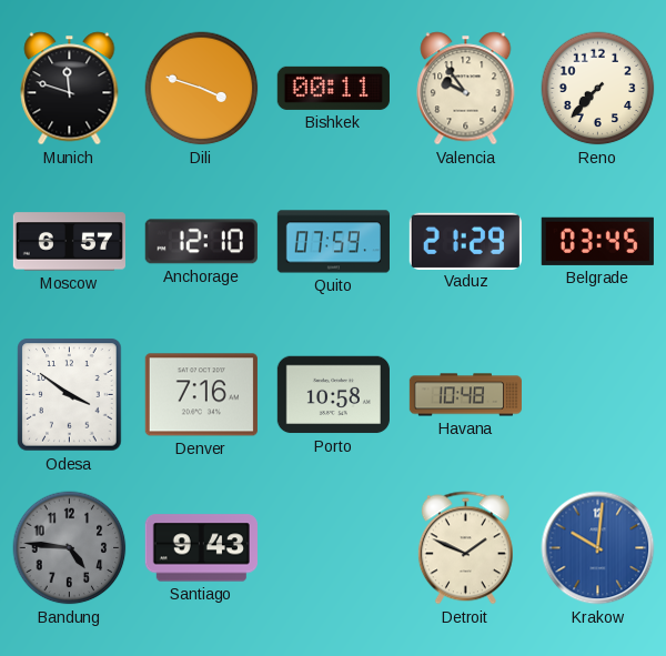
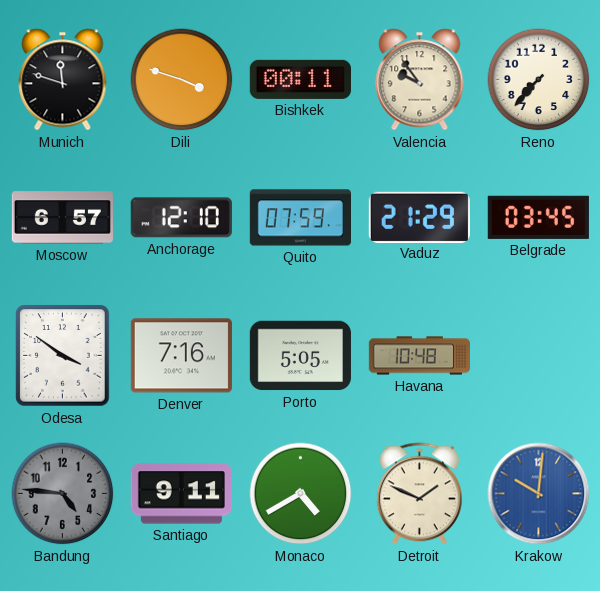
Porto: 10:58 -> 5:05
Santiago: 9:43 -> 9:11
Monaco: none -> 4:40
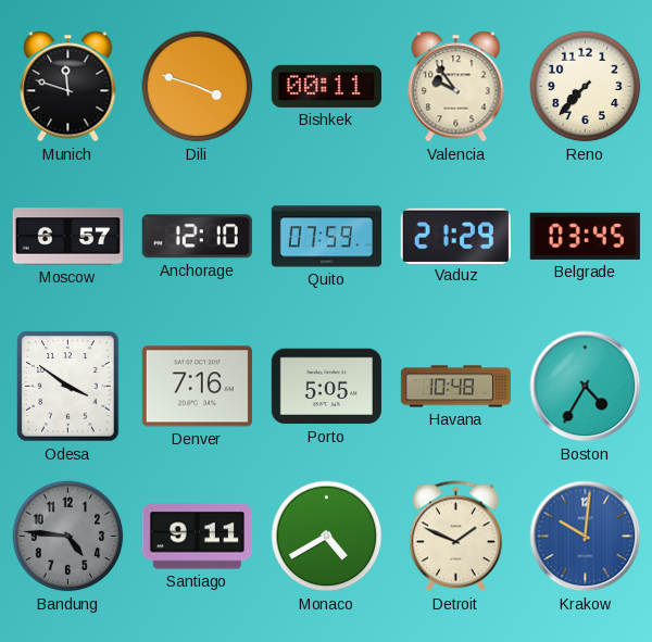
Boston: none -> 4:35
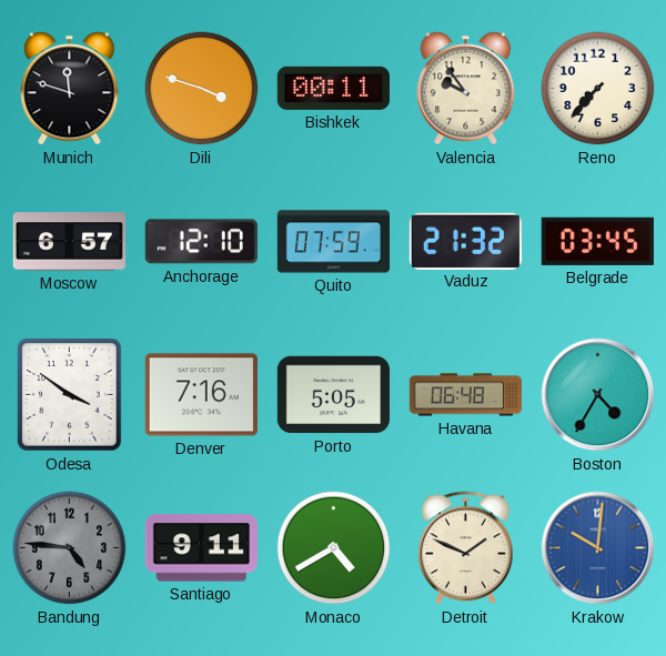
Vaduz: 21:29 -> 21:32
Havana: 10:48 -> 06:48
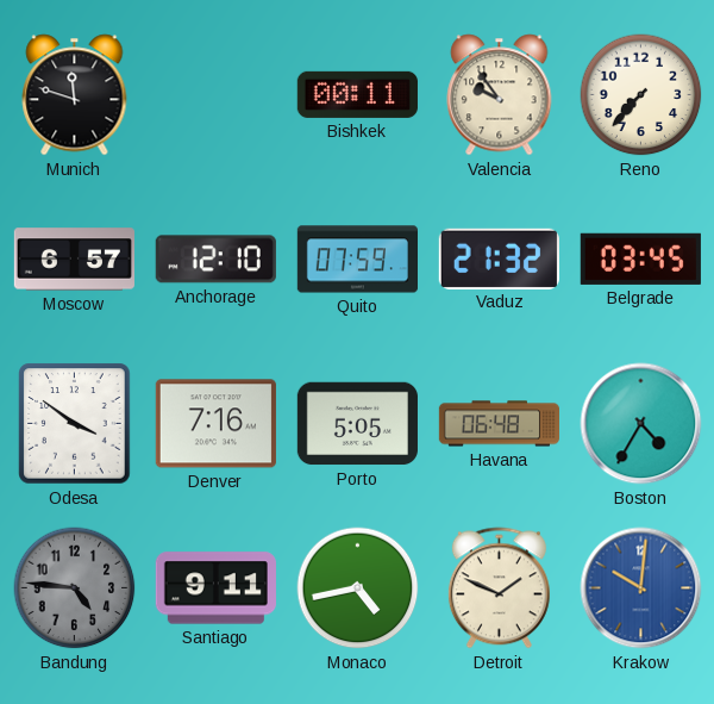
Dili: 3:48 -> none
Monaco: 4:40 -> 4:43
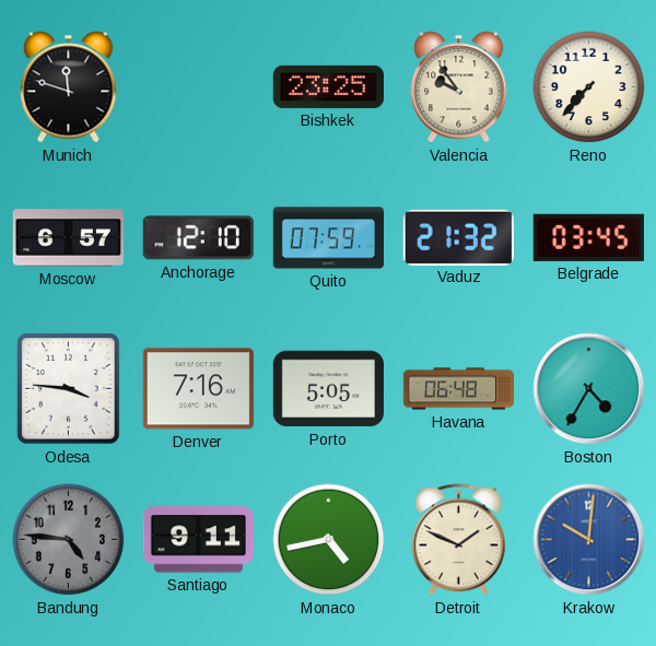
Bishkek: 00:11 -> 23:25
Odesa: 3:51 -> 3:46
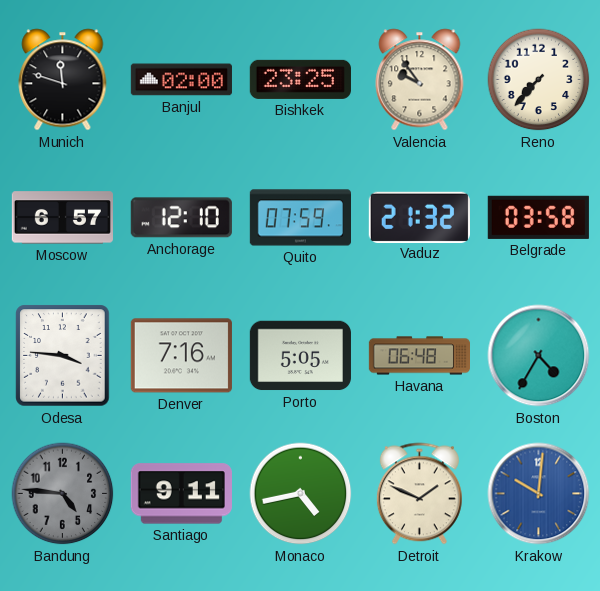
Banjul: none -> 02:00
Belgrade: 03:45 -> 03:58
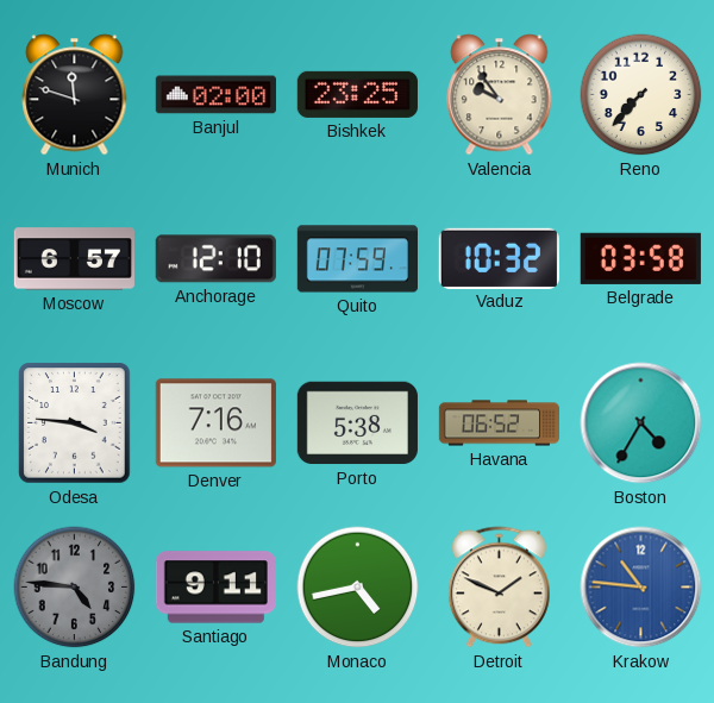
Vaduz: 21:32 -> 10:32
Porto: 5:05 -> 5:38
Havana: 06:48 -> 06:52
Krakow: 10:01 -> 10:46
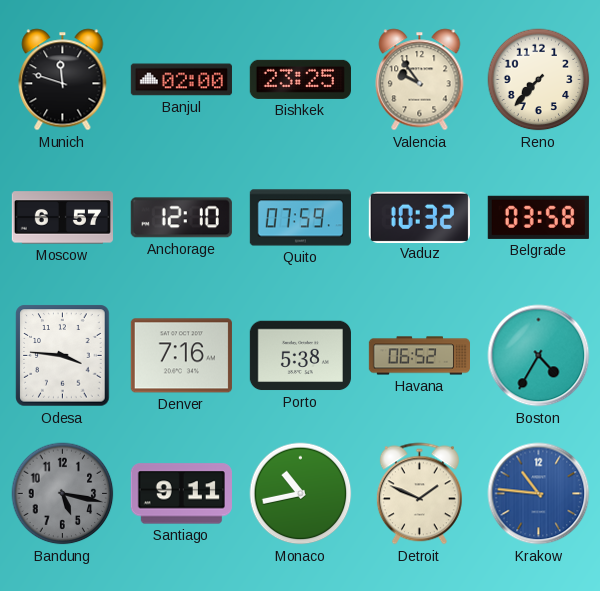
Bandung: 4:46 -> 5:17
Monaco: 4:43 -> 10:43
